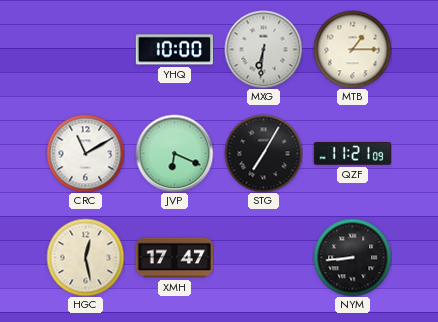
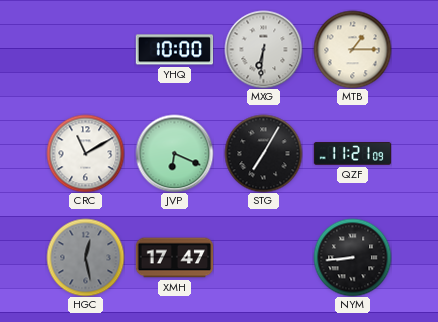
HGC dial: cream -> grey
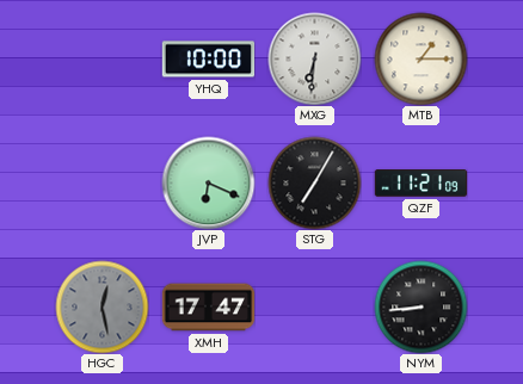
CRC: 11:10 -> none
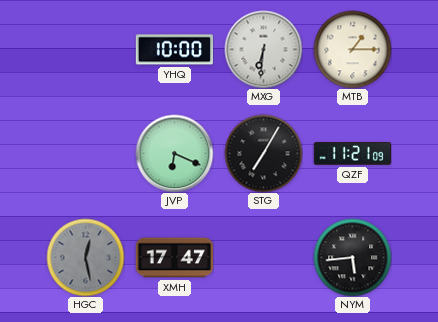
NYM: 8:44 -> 5:44
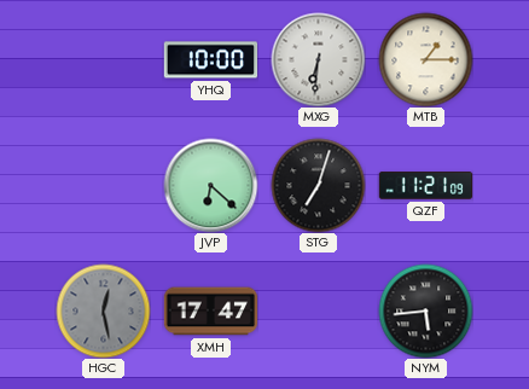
JVP: 6:19 -> 6:22
STG: 7:05 -> 7:03
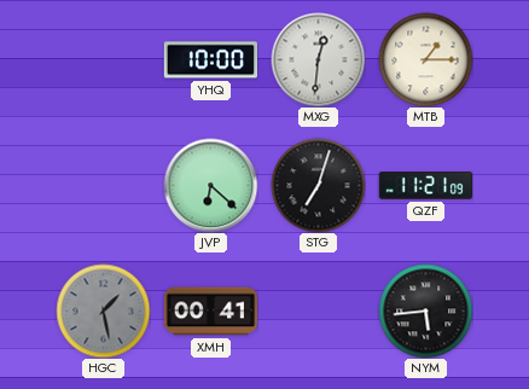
MXG: 6:31 -> 12:31
HGC: 12:28 -> 1:28
XMH: 17:47 -> 00:41
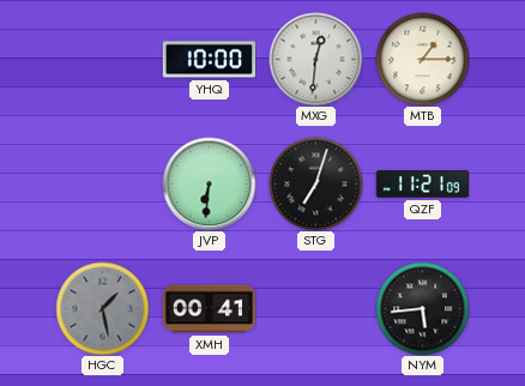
JVP: 6:22 -> 6:31
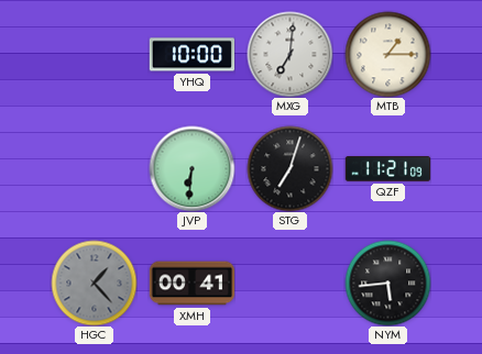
MXG: 12:31 -> 7:01
HGC: 1:28 -> 1:23
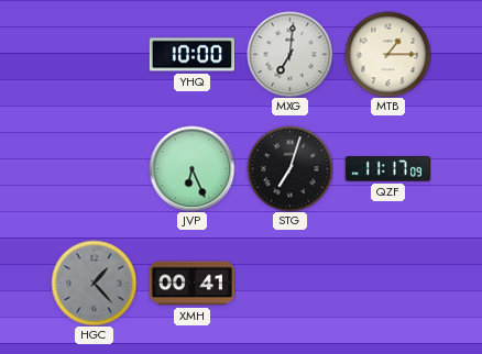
JVP: 6:31 -> 6:26
QZF: 11:21 -> 11:17
NYM: 5:44 -> none
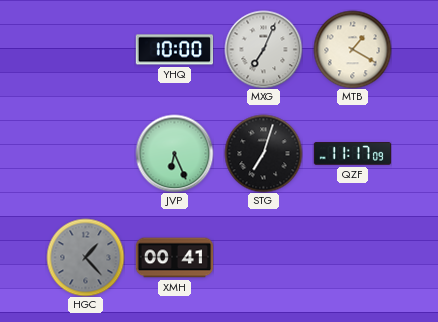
MXG: 7:01 -> 7:04
MTB: 1:15 -> 1:20
